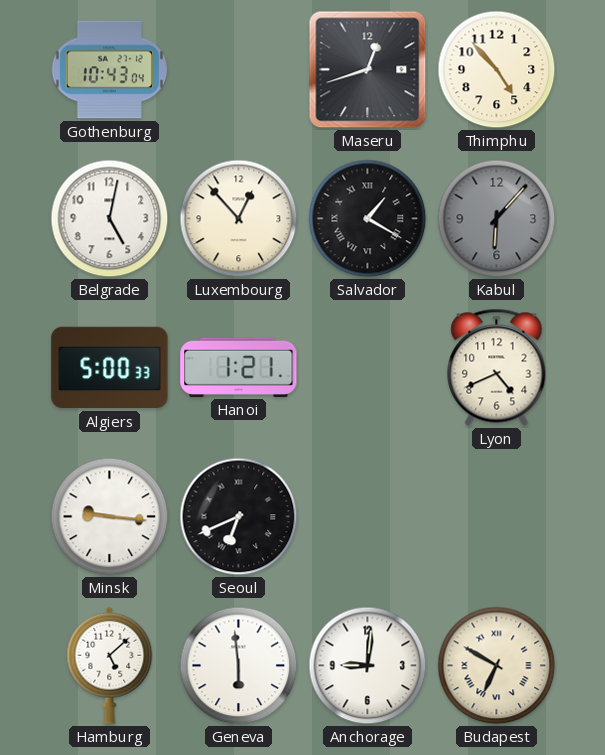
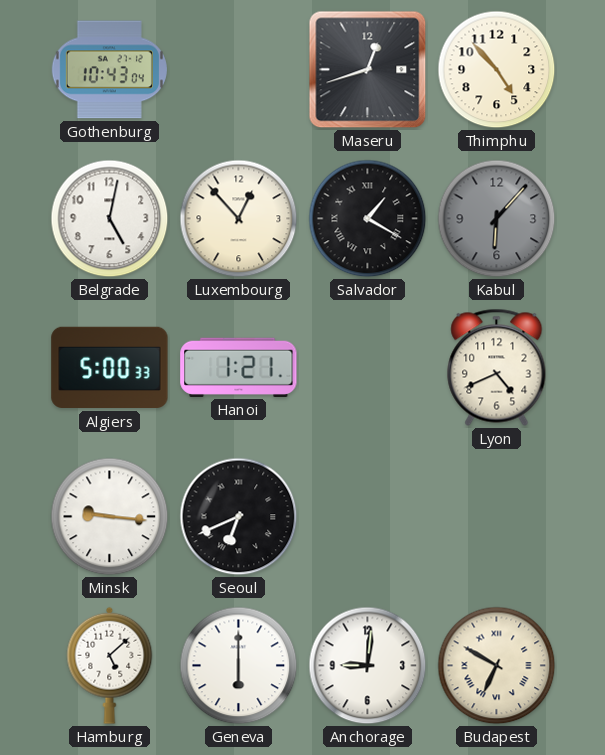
Geneva: 5:59 -> 6:00
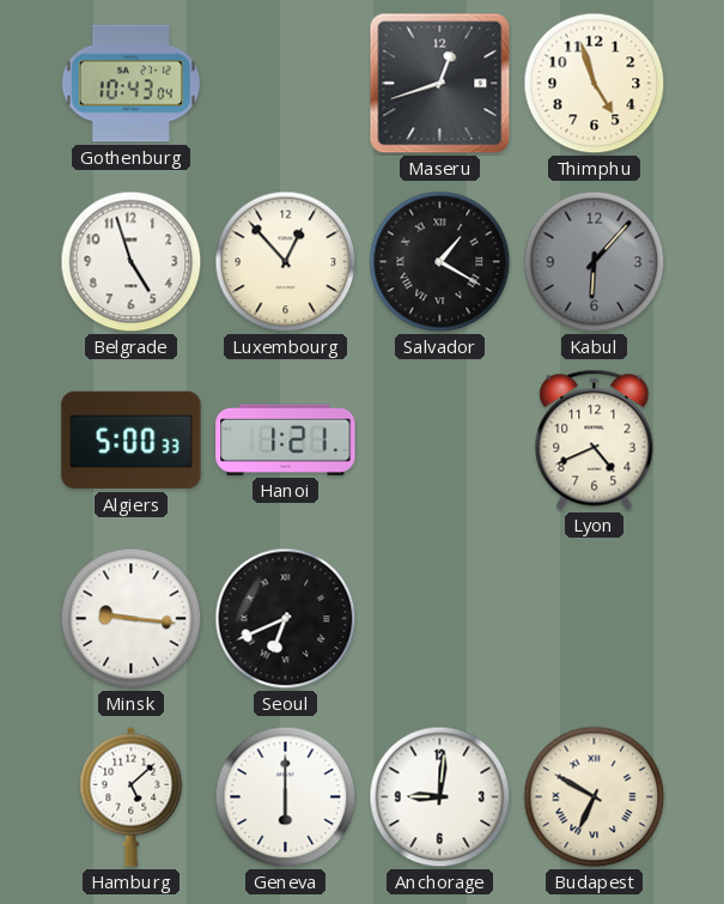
Thimphu: 4:53 -> 4:57
Belgrade: 5:02 -> 4:57
